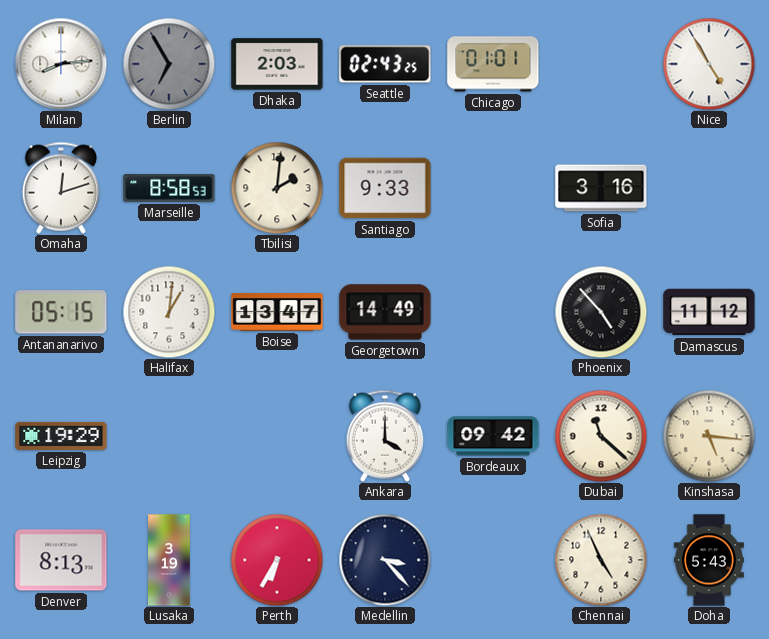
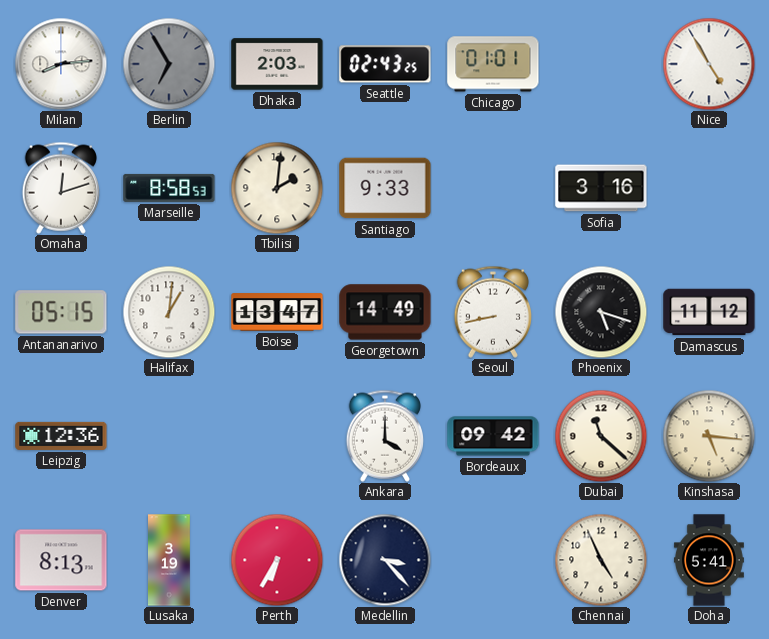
Seoul: none -> 8:43
Phoenix: 4:53 -> 5:18
Leipzig: 19:29 -> 12:36
Doha: 5:43 -> 5:41
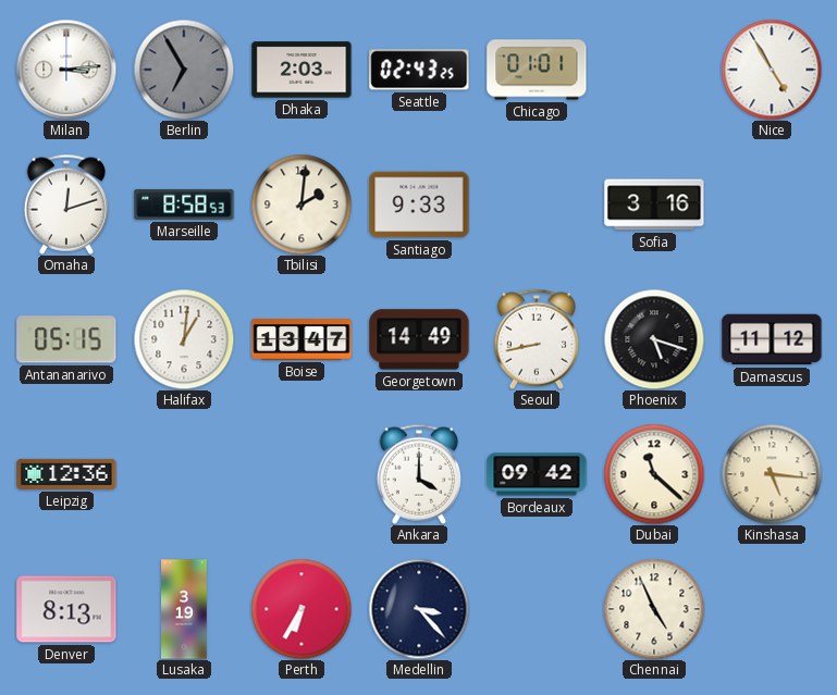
Milan: 8:14 -> 3:14
Doha: 5:41 -> none
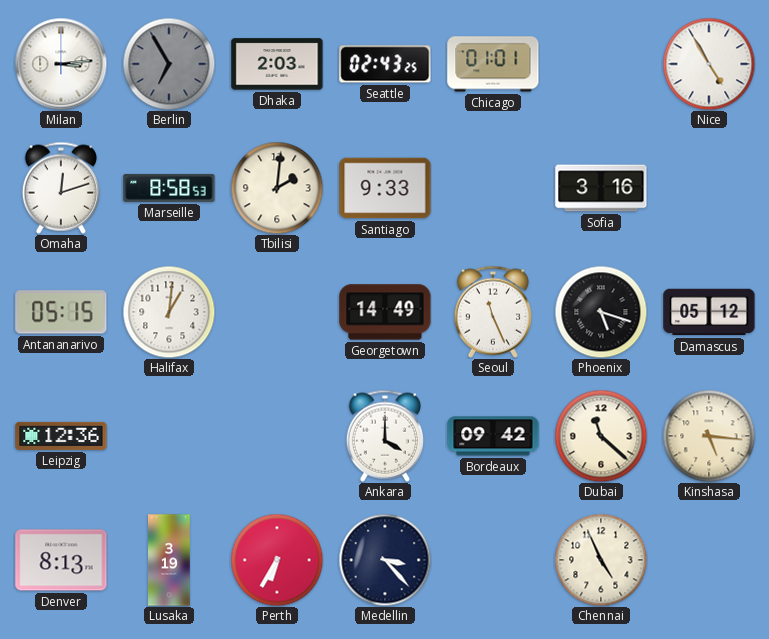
Boise: 13:47 -> none
Seoul: 8:43 -> 11:26
Damascus: 11:12 -> 05:12
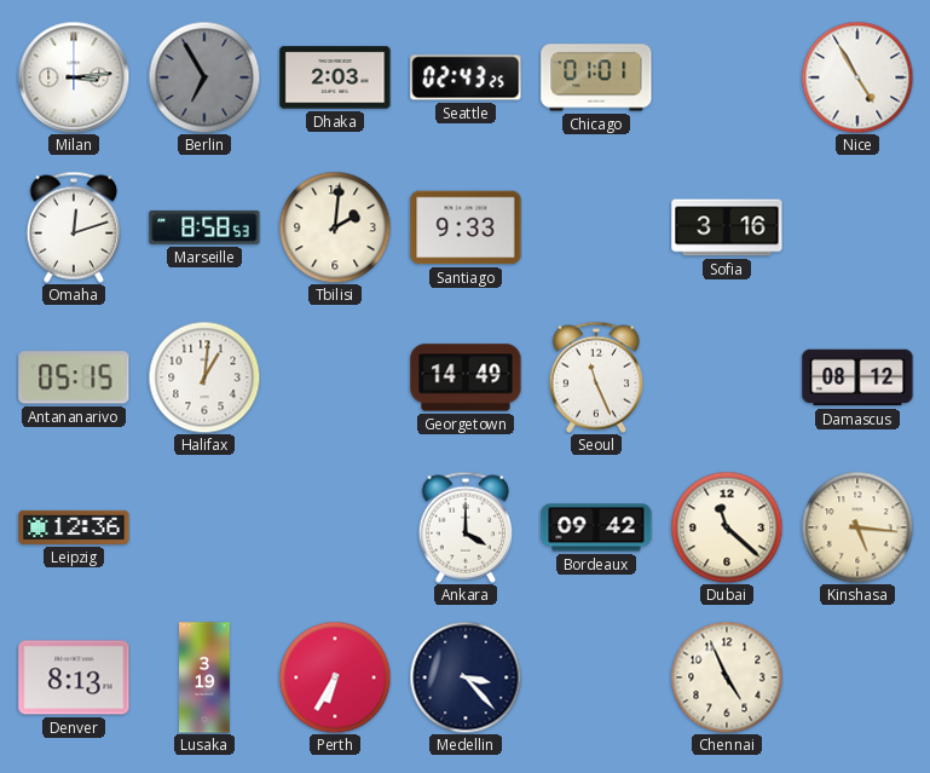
Phoenix: 5:18 -> none
Damascus: 05:12 -> 08:12
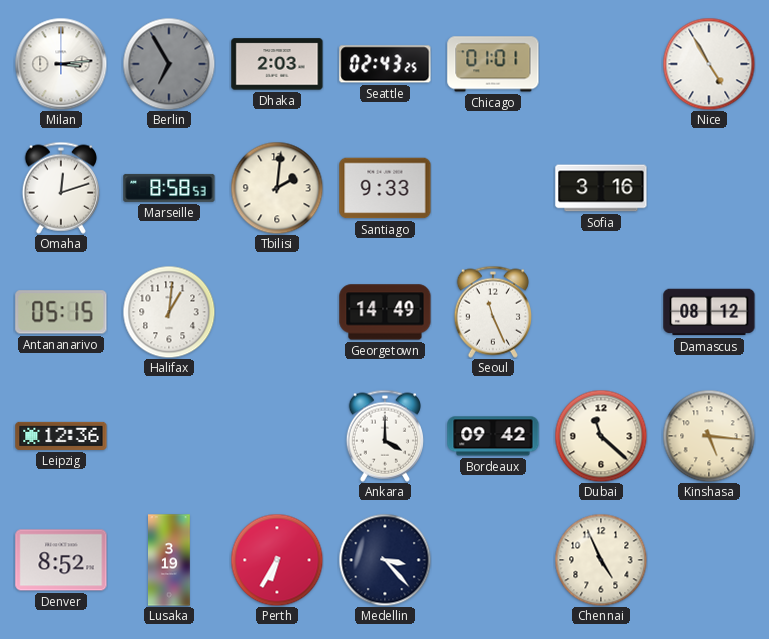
Denver: 8:13 -> 8:52
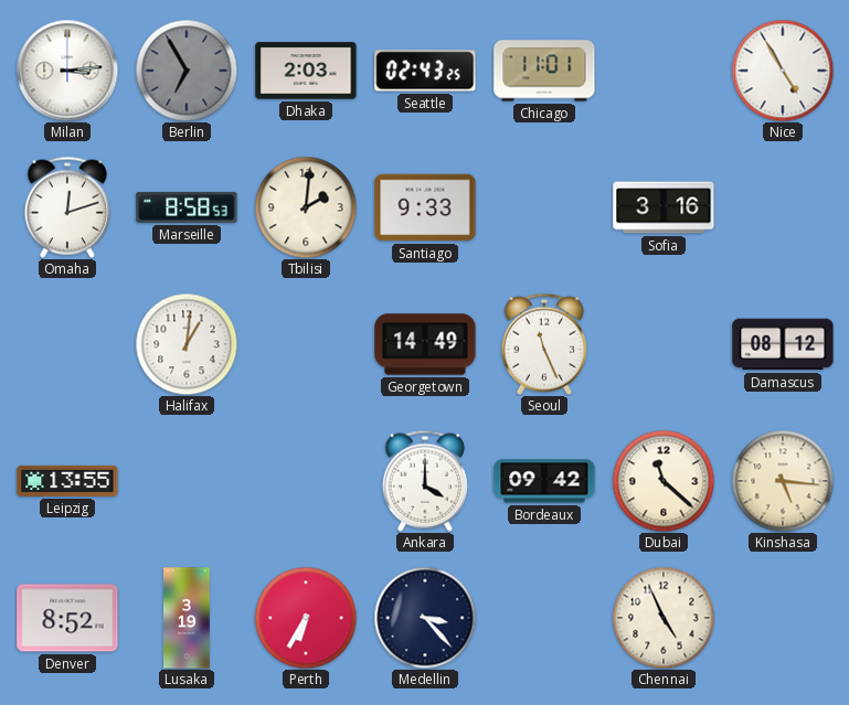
Chicago: 01:01 -> 11:01
Antananarivo: 05:15 -> none
Leipzig: 12:36 -> 13:55
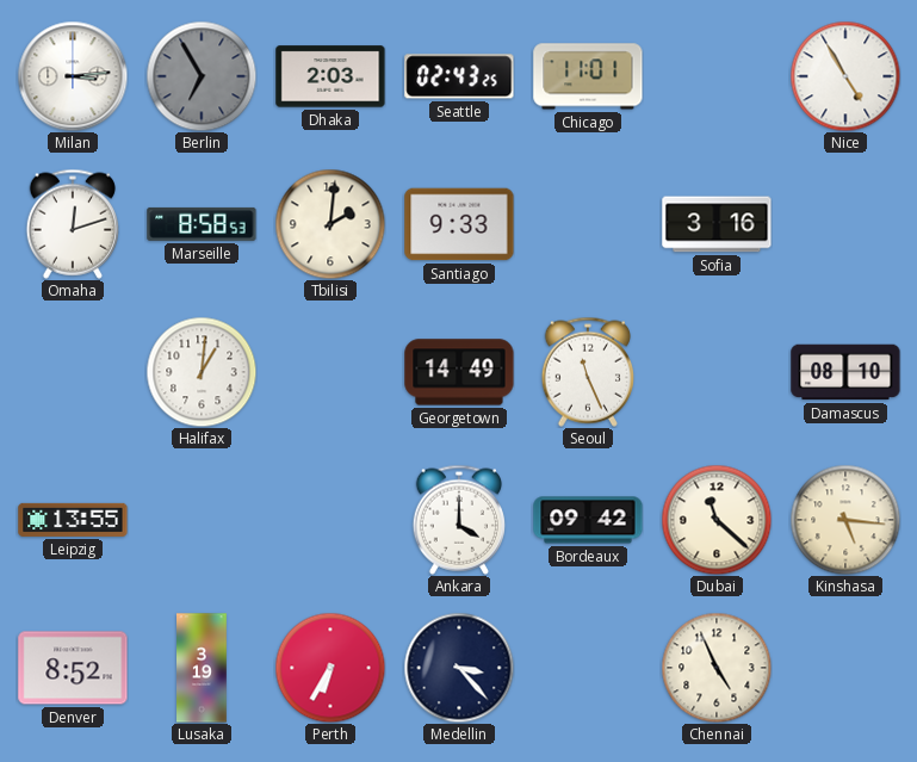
Damascus: 08:12 -> 08:10
